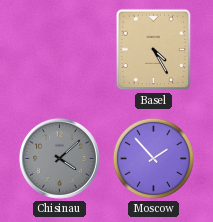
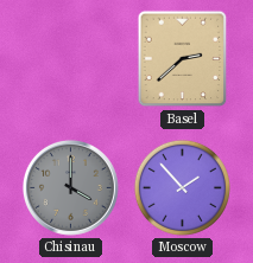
Basel: 4:25 -> 2:38
Chisinau: 4:08 -> 4:00
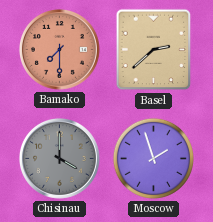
Bamako: none -> 7:30
Moscow: 1:53 -> 1:57
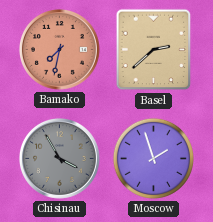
Bamako: 7:30 -> 7:32
Chisinau: 4:00 -> 3:55
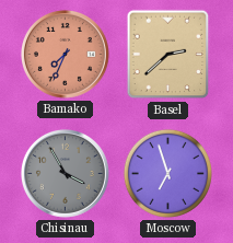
Bamako: 7:32 -> 7:34
Moscow: 1:57 -> 6:57
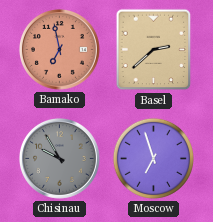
Bamako: 7:34 -> 6:58
Chisinau: 3:55 -> 9:55
